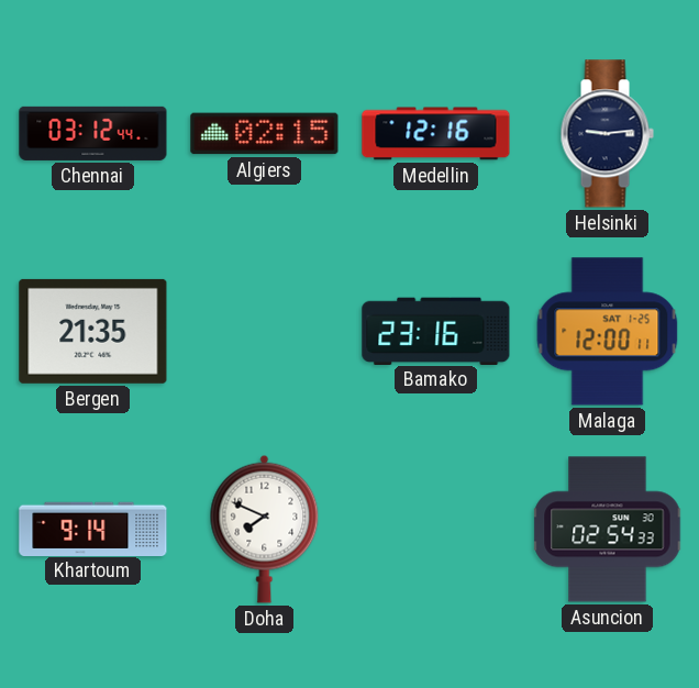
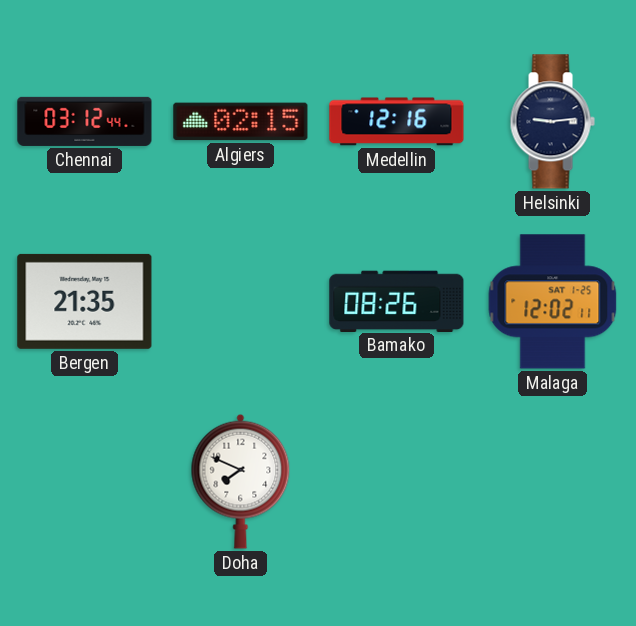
Bamako: 23:16 -> 08:26
Malaga: 12:00 -> 12:02
Khartoum: 9:14 -> none
Asuncion: 02:54 -> none
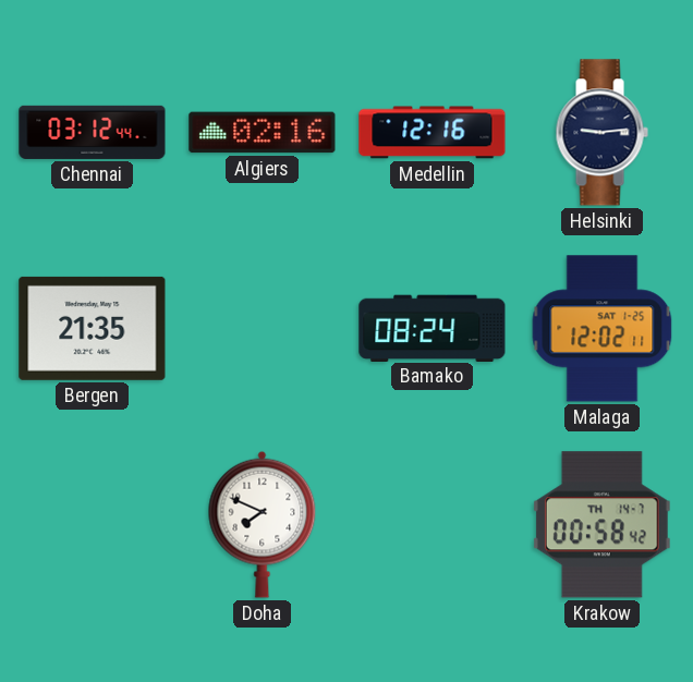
Algiers: 02:15 -> 02:16
Bamako: 08:26 -> 08:24
Krakow: none -> 00:58
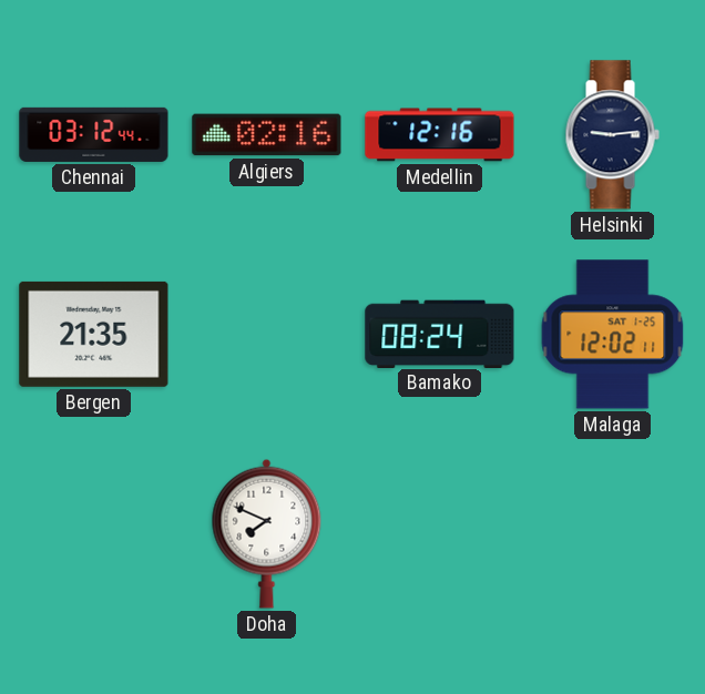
Krakow: 00:58 -> none
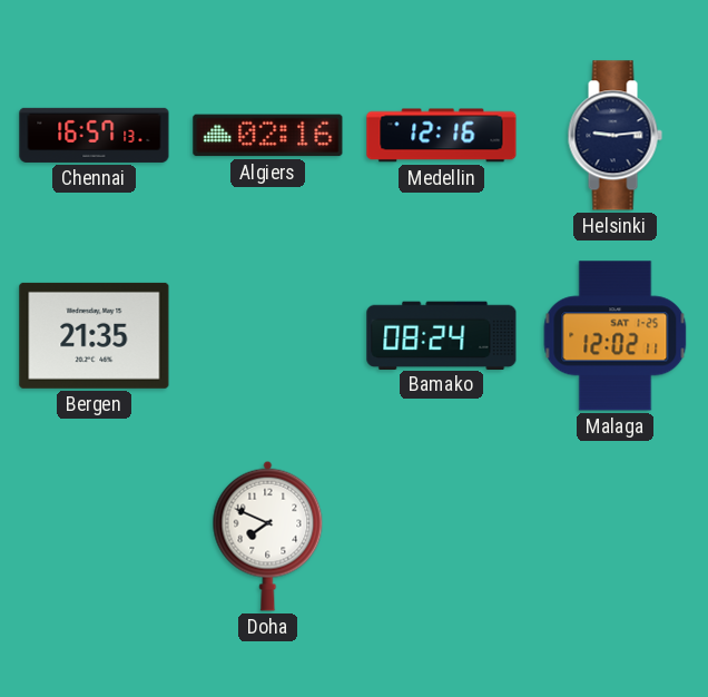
Chennai: 03:12 -> 16:57
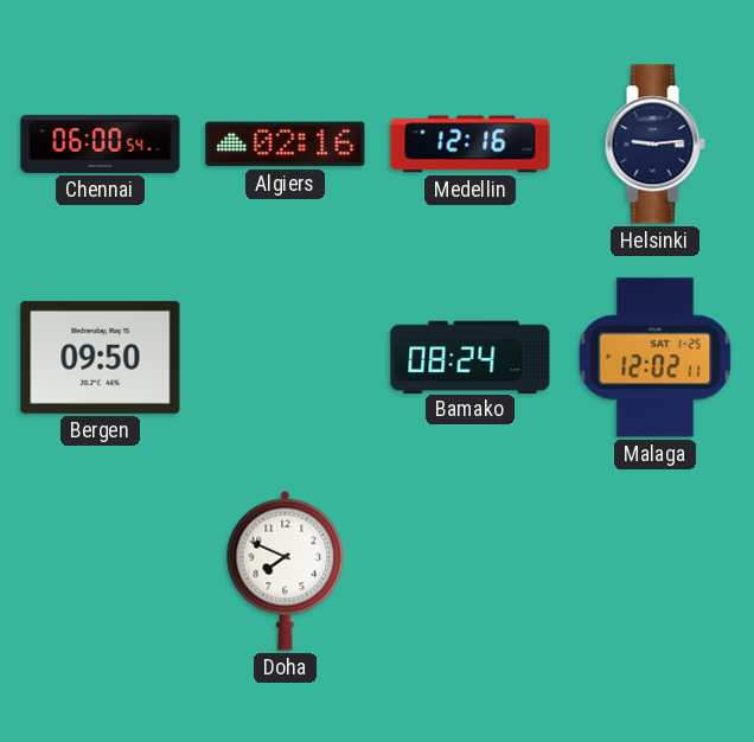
Chennai: 16:57 -> 06:00
Bergen: 21:35 -> 09:50
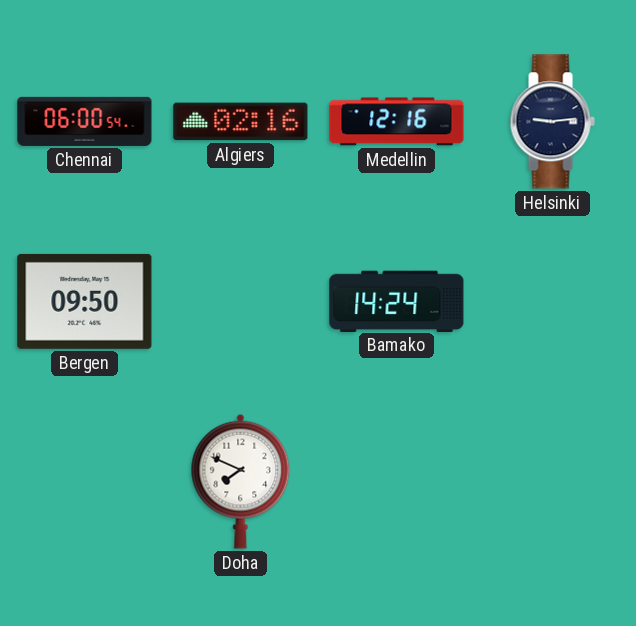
Bamako: 08:24 -> 14:24
Malaga: 12:02 -> none
